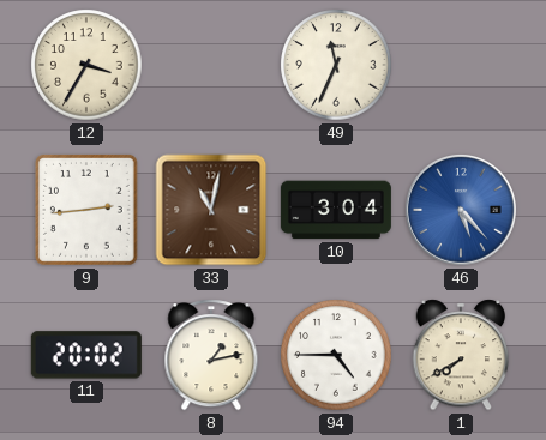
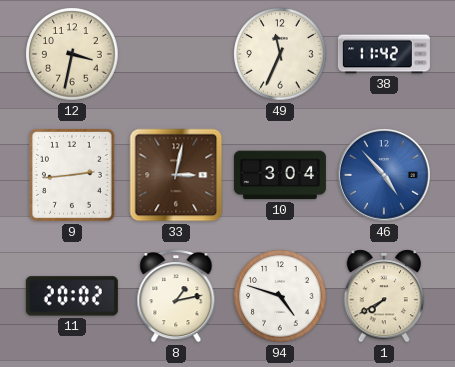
12: 3:35 -> 3:32
38: none -> 11:42
33: 11:02 -> 3:02
46: 5:23 -> 4:53
94: 4:45 -> 4:48
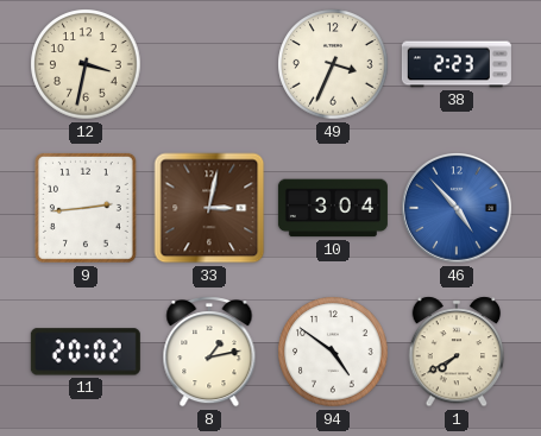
49: 11:34 -> 3:34
38: 11:42 -> 2:23
94: 4:48 -> 4:51
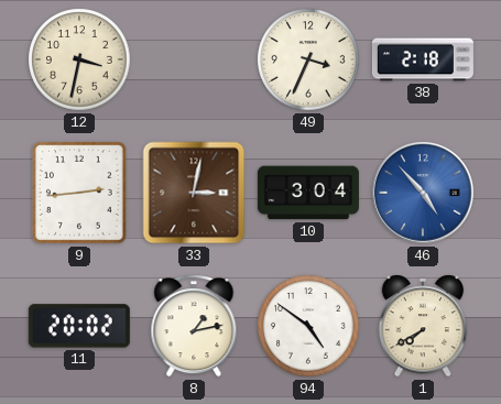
38: 2:23 -> 2:18
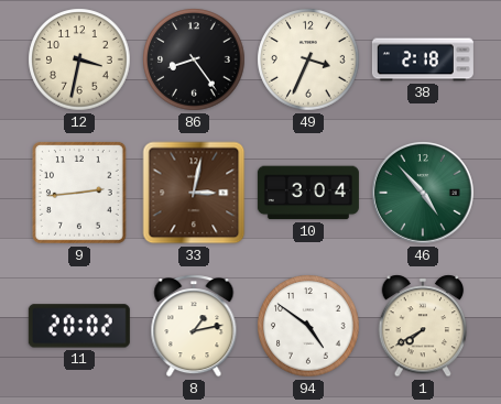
86: none -> 8:24
46 dial: blue -> green
